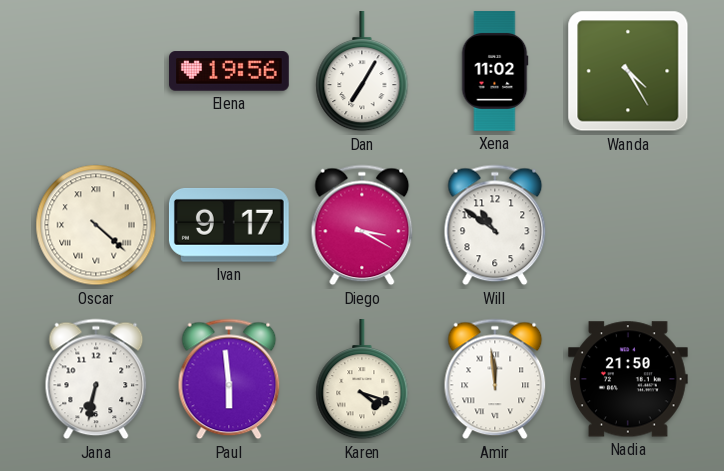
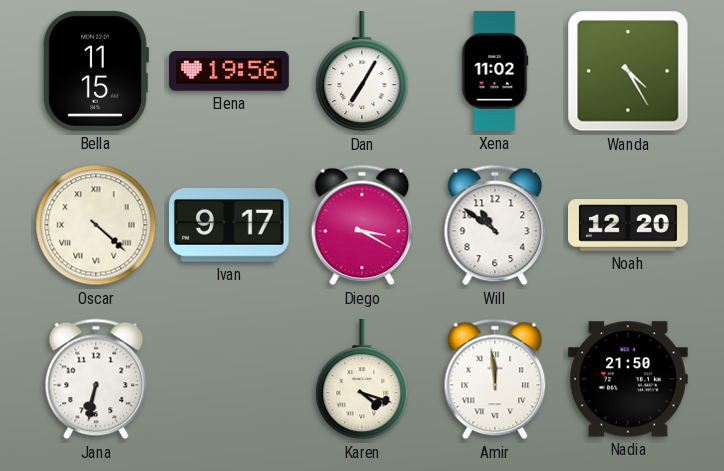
Bella: none -> 11:15
Noah: none -> 12:20
Paul: 5:59 -> none
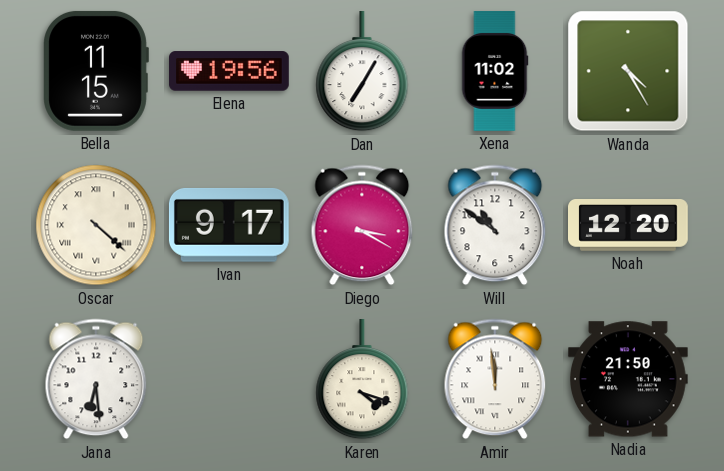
Jana: 6:32 -> 6:29
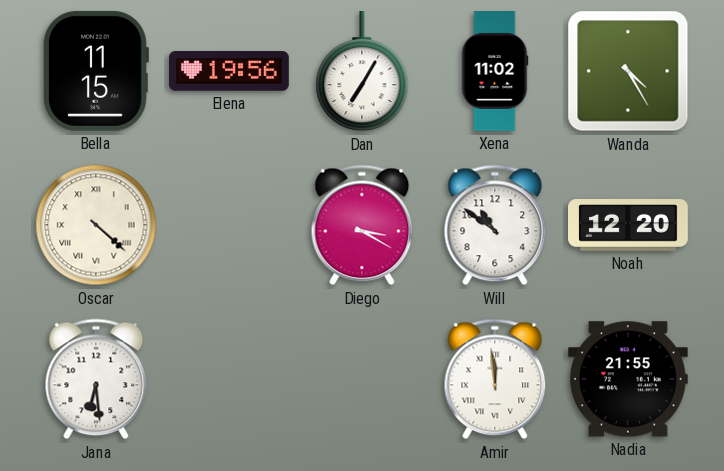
Ivan: 9:17 -> none
Karen: 4:18 -> none
Nadia: 21:50 -> 21:55
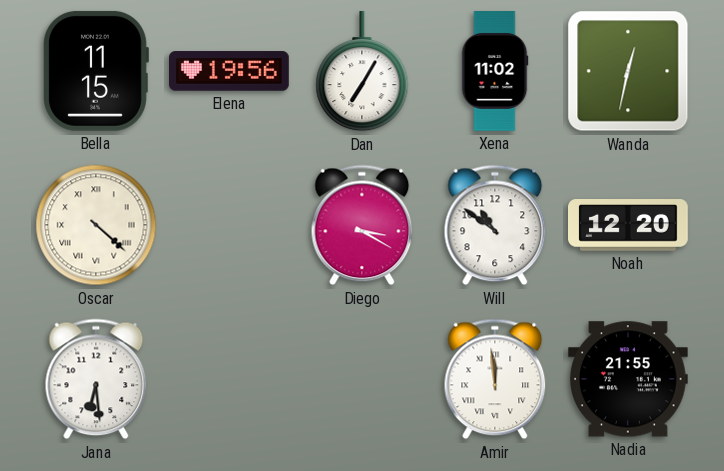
Wanda: 4:25 -> 12:32
